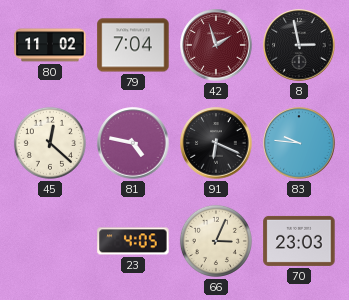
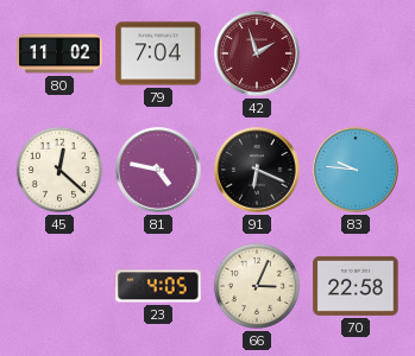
8: 2:58 -> none
70: 23:03 -> 22:58
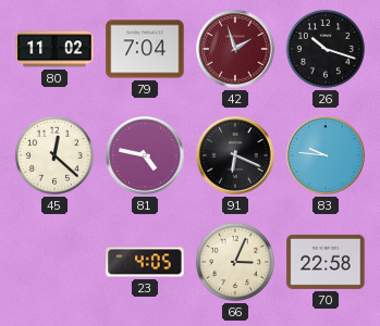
26: none -> 10:18
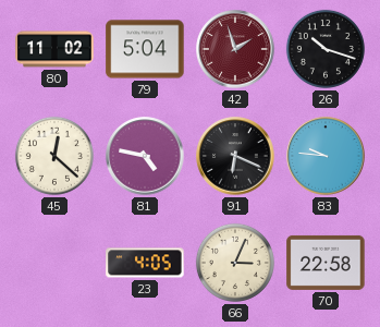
79: 7:04 -> 5:04
